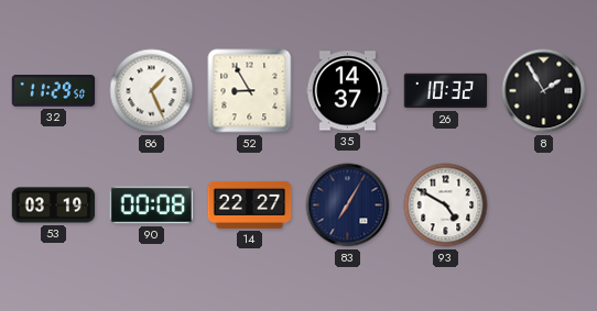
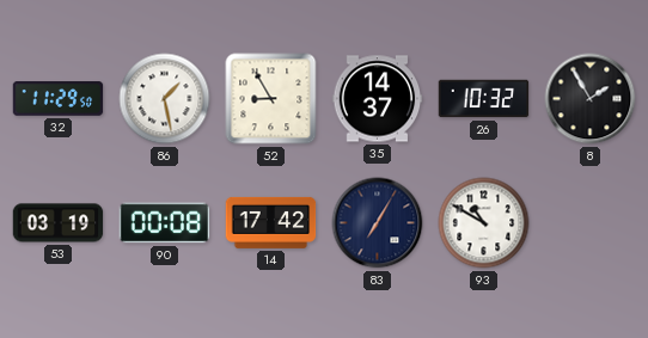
86: 1:26 -> 1:28
14: 22:27 -> 17:42
93: 4:50 -> 10:50
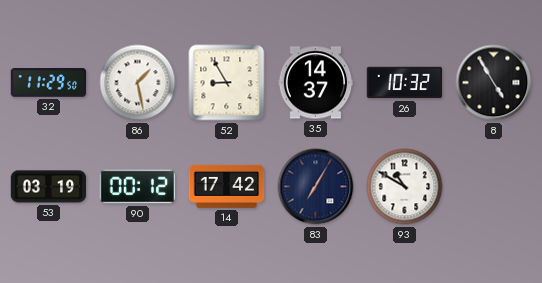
8: 1:55 -> 4:55
90: 00:08 -> 00:12
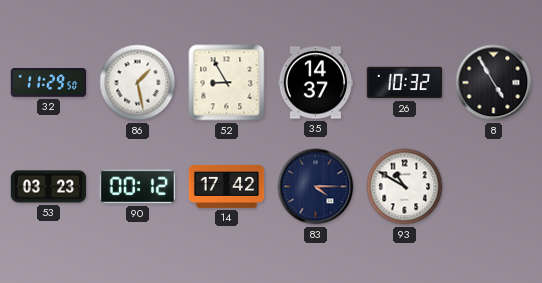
53: 03:19 -> 03:23
83: 7:05 -> 4:15
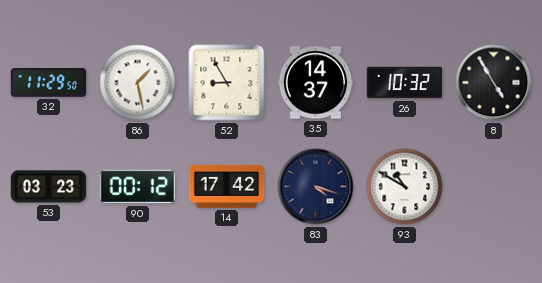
83: 4:15 -> 4:18
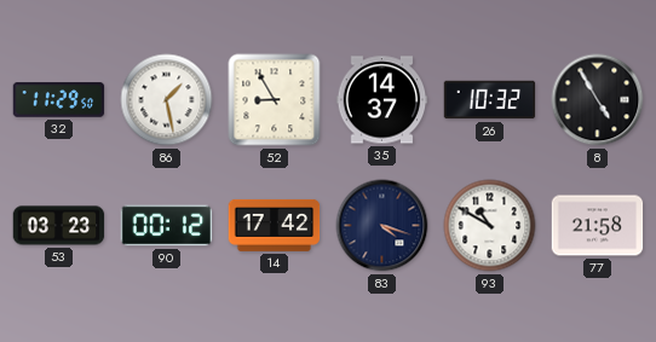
77: none -> 21:58
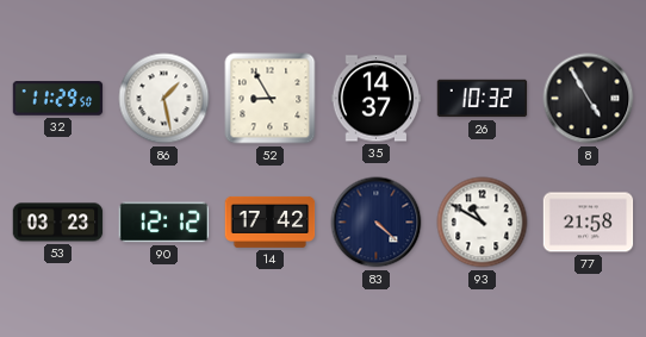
90: 00:12 -> 12:12
83: 4:18 -> 4:22
